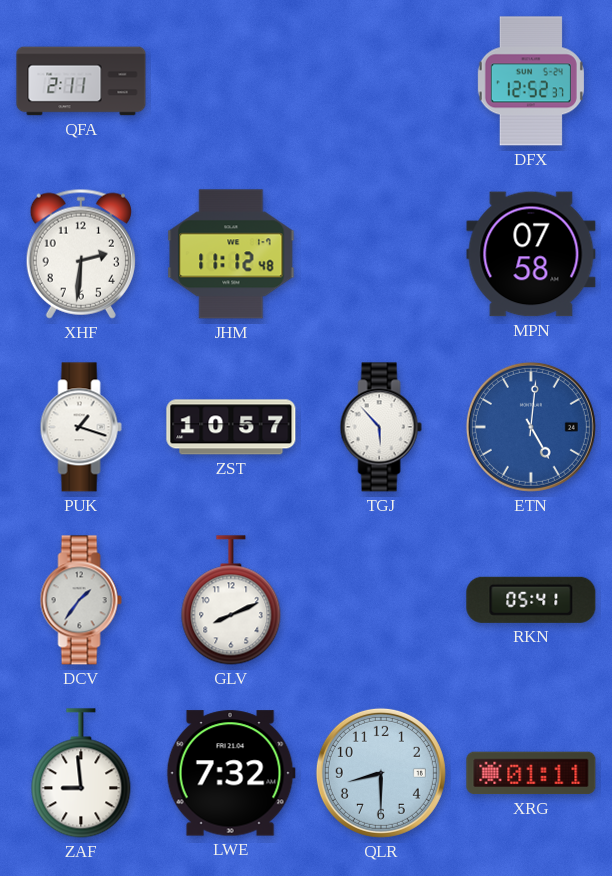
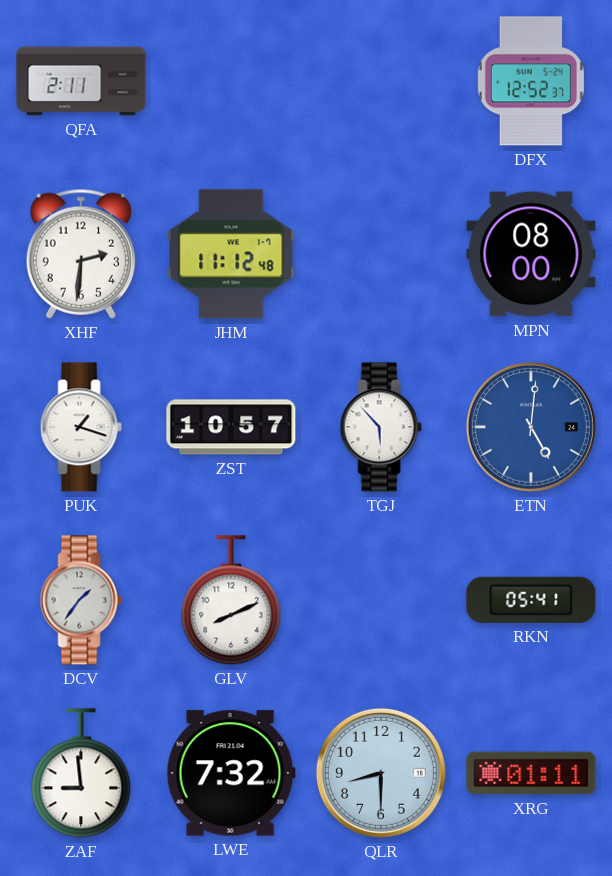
MPN: 07:58 -> 08:00
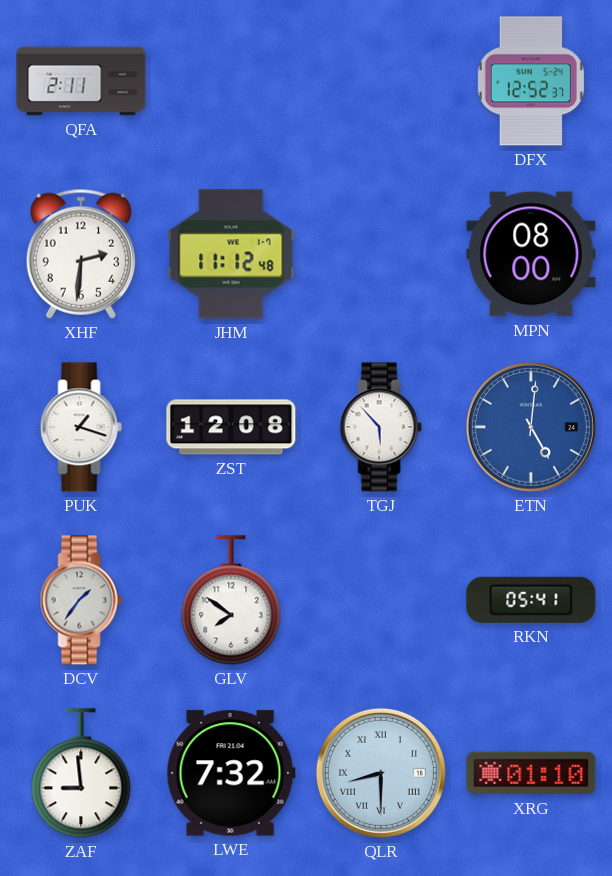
ZST: 10:57 -> 12:08
GLV: 8:11 -> 7:51
QLR numerals: Arabic -> Roman
XRG: 01:11 -> 01:10
